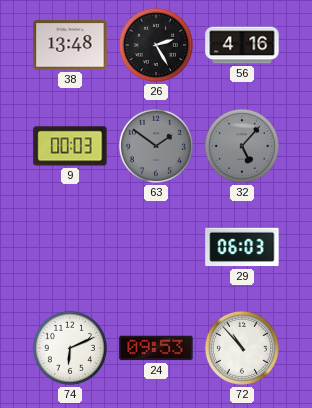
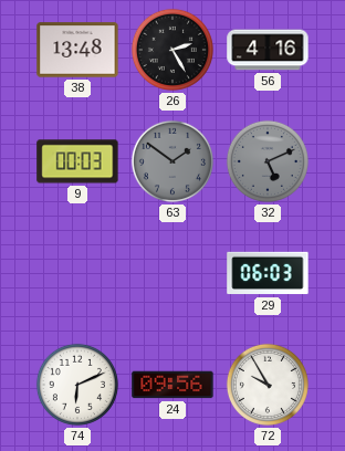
32: 5:07 -> 5:11
24: 09:53 -> 09:56
72: 10:53 -> 9:55
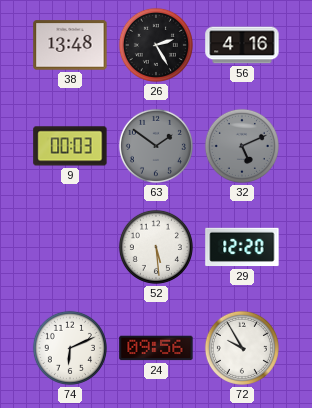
52: none -> 5:29
29: 06:03 -> 12:20
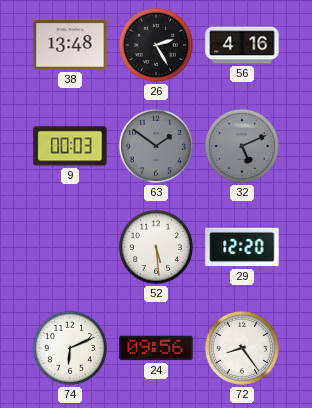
72: 9:55 -> 8:24
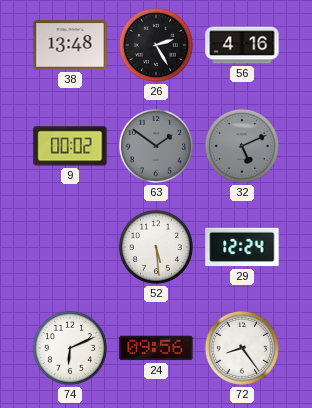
9: 00:03 -> 00:02
29: 12:20 -> 12:24
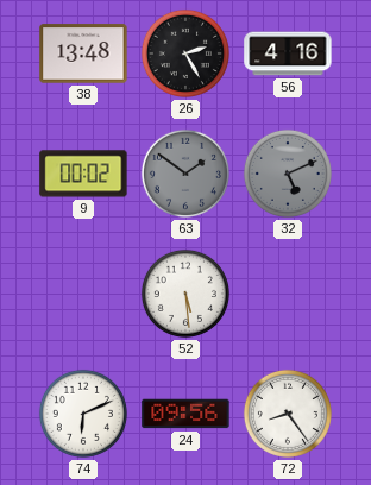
29: 12:24 -> none
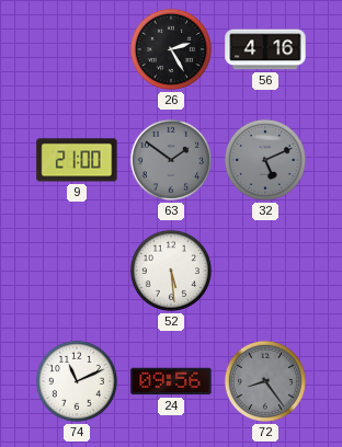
38: 13:48 -> none
9: 00:02 -> 21:00
74: 6:11 -> 11:11
72 dial: white -> grey
